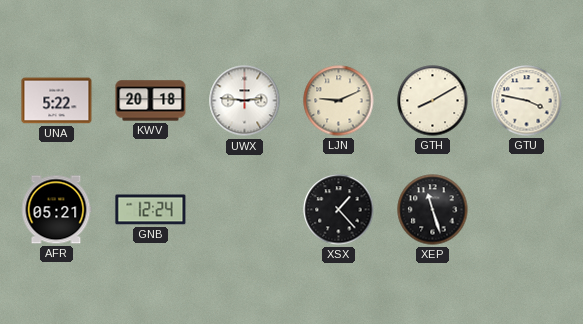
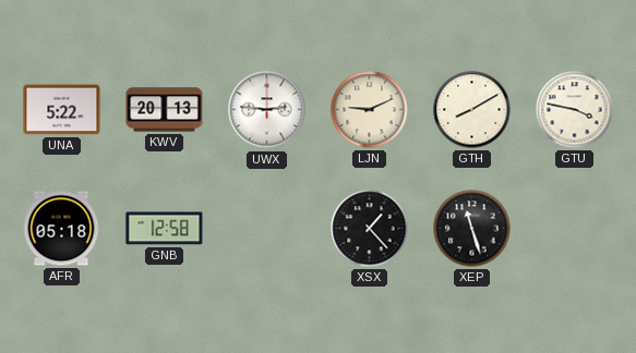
KWV: 20:18 -> 20:13
AFR: 05:21 -> 05:18
GNB: 12:24 -> 12:58
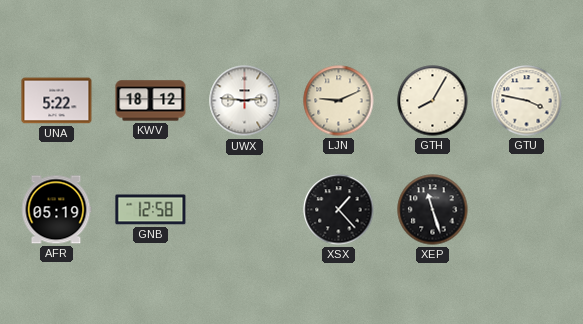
KWV: 20:13 -> 18:12
GTH: 8:10 -> 8:05
AFR: 05:18 -> 05:19
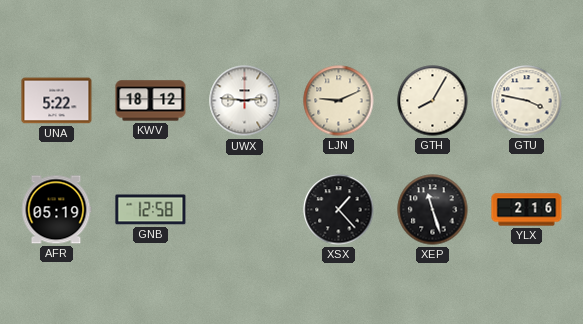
YLX: none -> 2:16
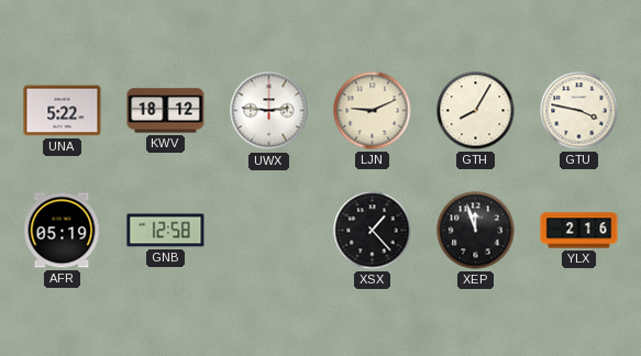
XEP: 11:27 -> 11:57
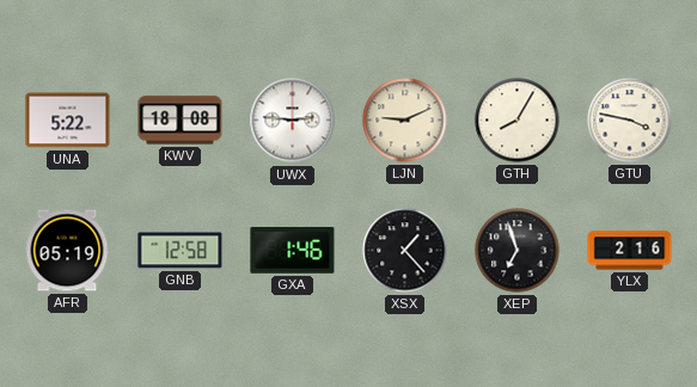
KWV: 18:12 -> 18:08
GXA: none -> 1:46
XEP: 11:57 -> 6:57
